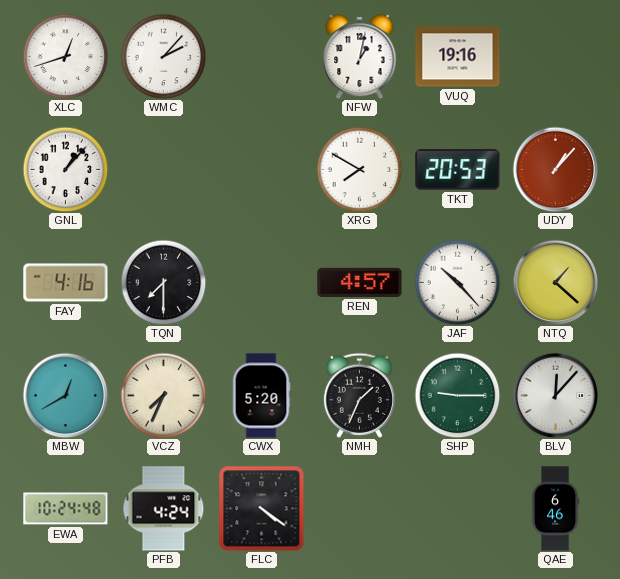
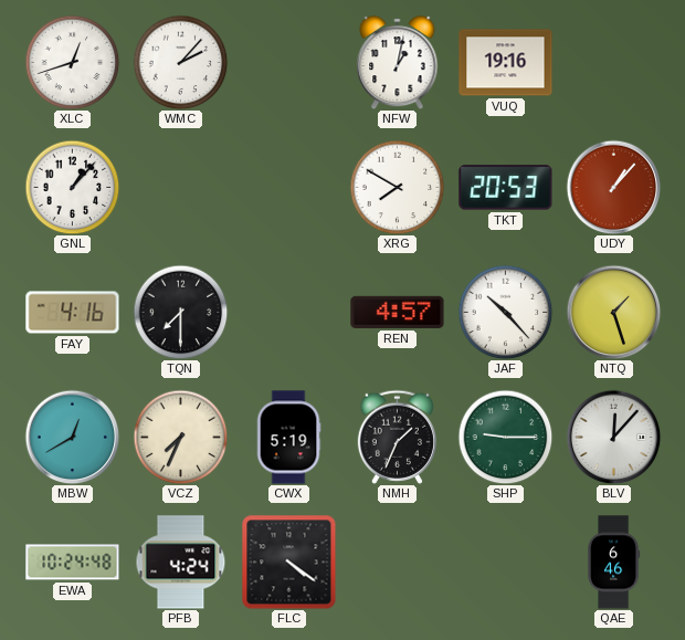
NTQ: 1:22 -> 1:27
CWX: 5:20 -> 5:19
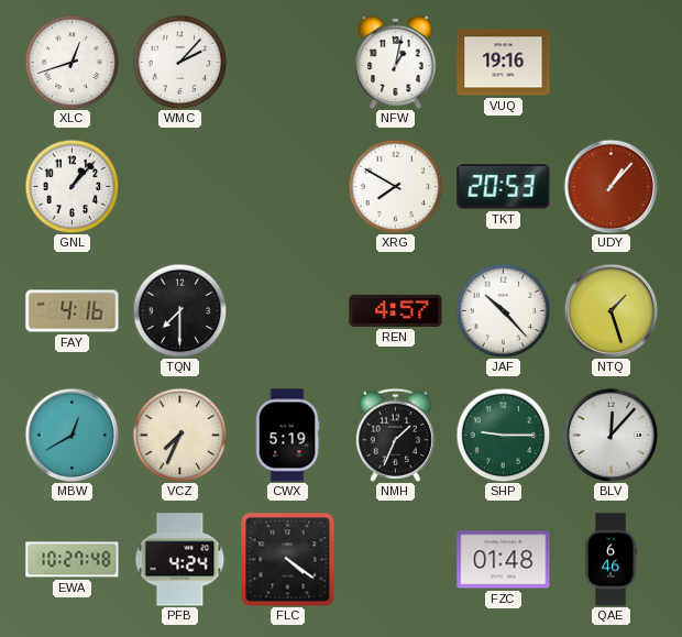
EWA: 10:24 -> 10:27
FZC: none -> 01:48
